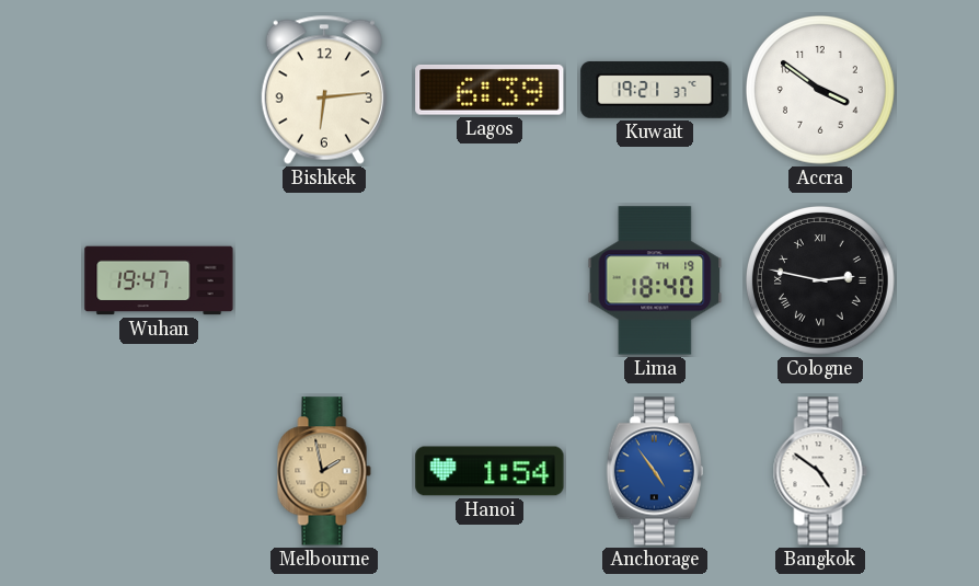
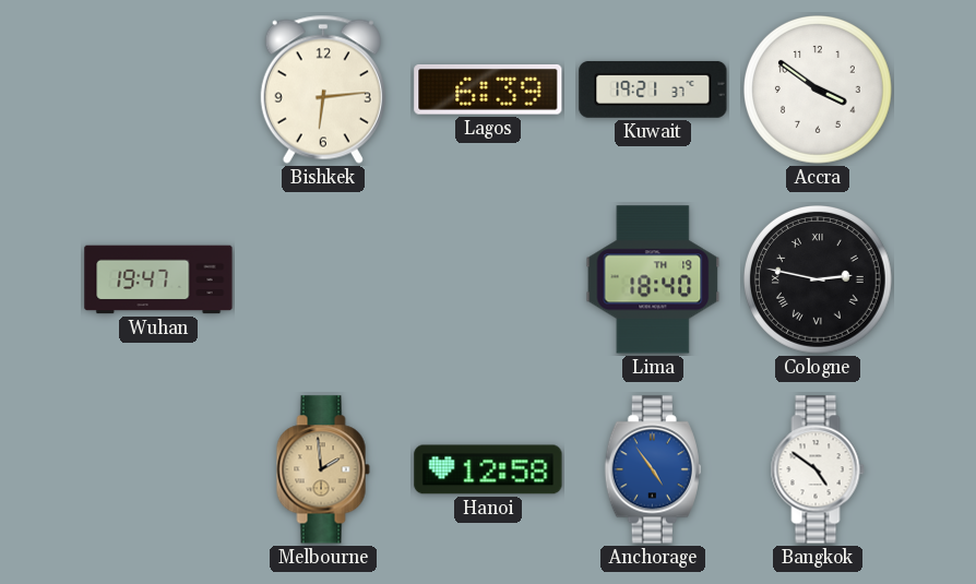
Melbourne: 1:58 -> 1:59
Hanoi: 1:54 -> 12:58
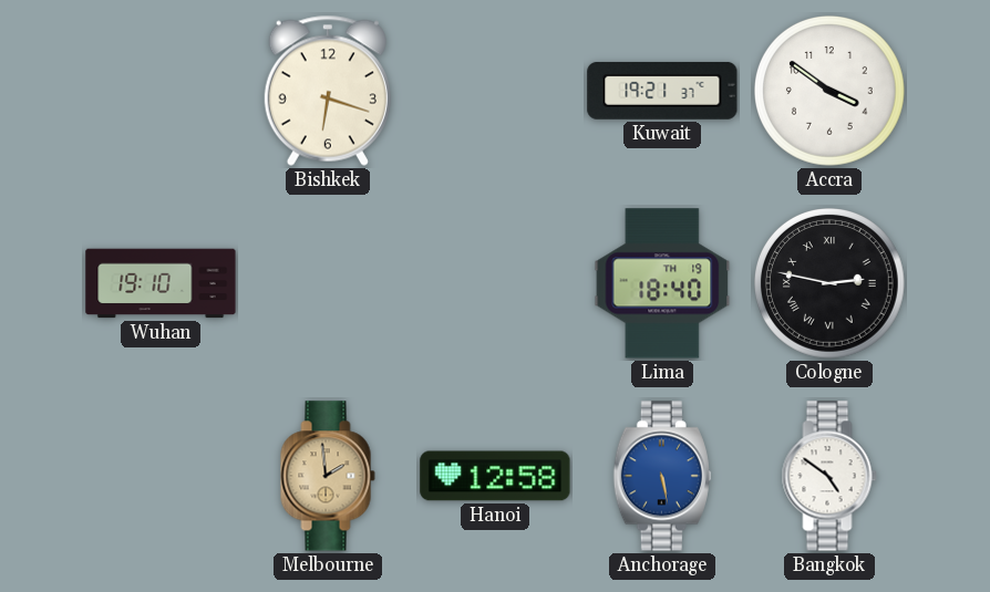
Bishkek: 6:14 -> 6:18
Lagos: 6:39 -> none
Wuhan: 19:47 -> 19:10
Anchorage: 4:54 -> 5:28
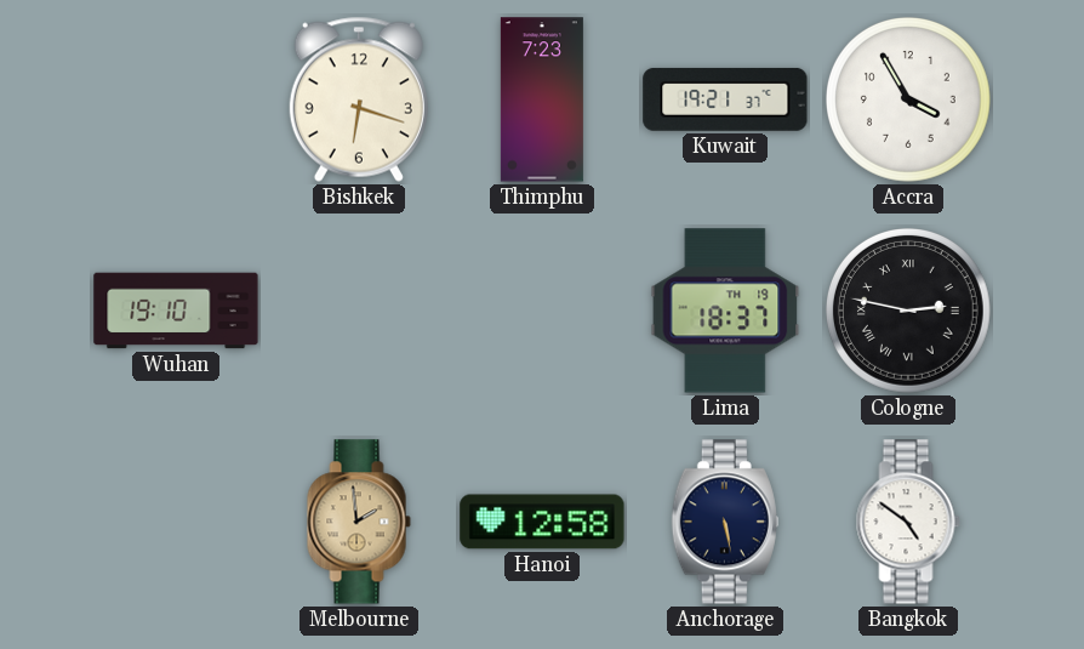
Thimphu: none -> 7:23
Accra: 3:51 -> 3:55
Lima: 18:40 -> 18:37
Anchorage dial: blue -> navy
